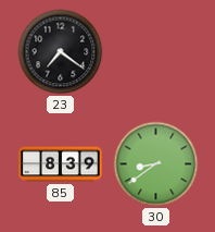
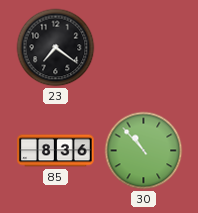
85: 8:39 -> 8:36
30: 8:39 -> 10:53
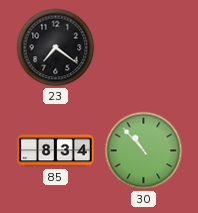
85: 8:36 -> 8:34
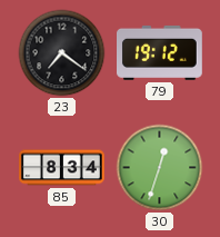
79: none -> 19:12
30: 10:53 -> 12:33
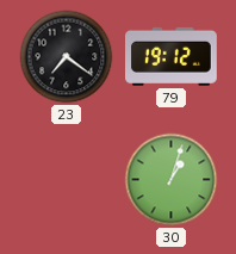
85: 8:34 -> none
30: 12:33 -> 1:03
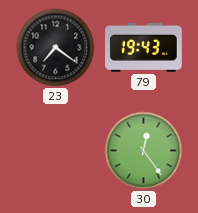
79: 19:12 -> 19:43
30: 1:03 -> 12:24
